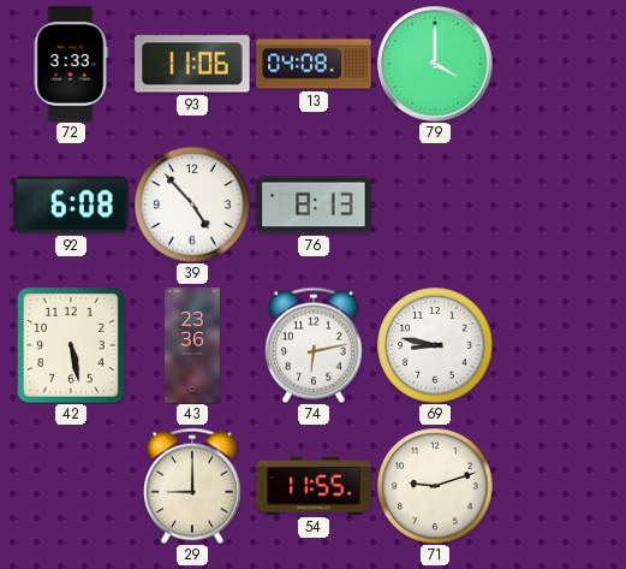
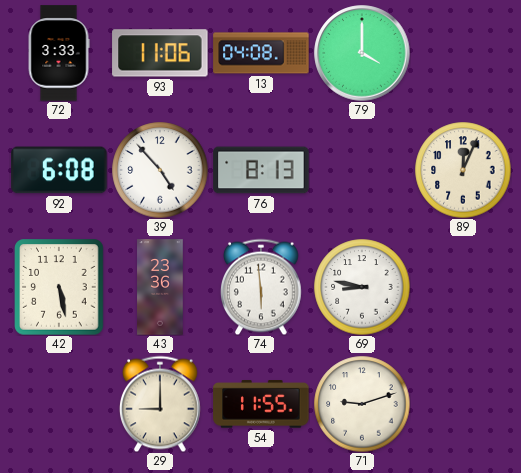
89: none -> 12:04
74: 6:13 -> 5:59
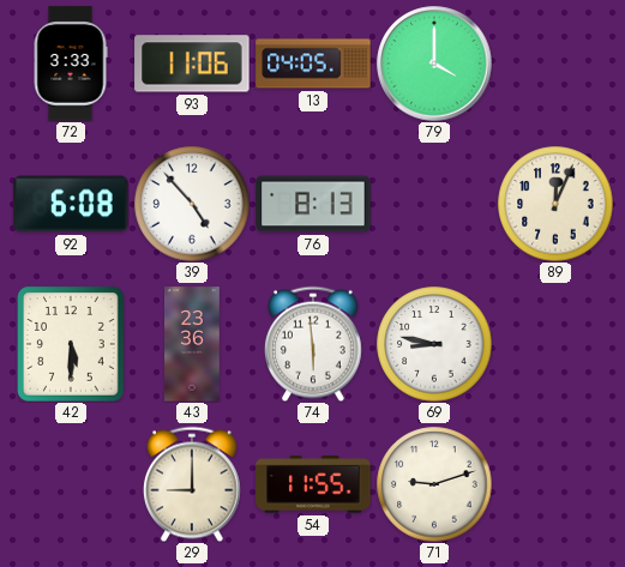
13: 04:08 -> 04:05
42: 5:28 -> 5:30
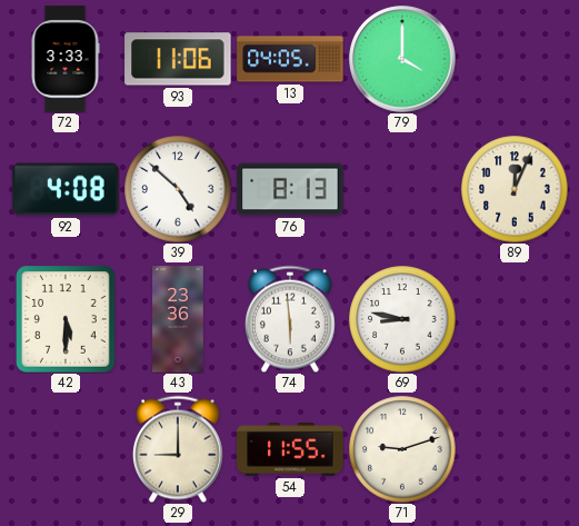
92: 6:08 -> 4:08
39: 4:53 -> 4:52
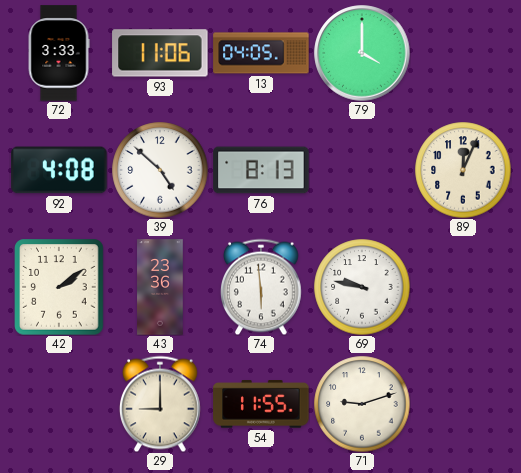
42: 5:30 -> 2:09
69: 8:47 -> 9:47
